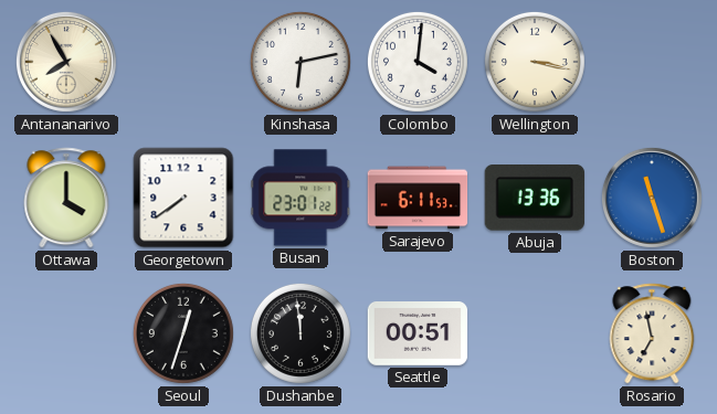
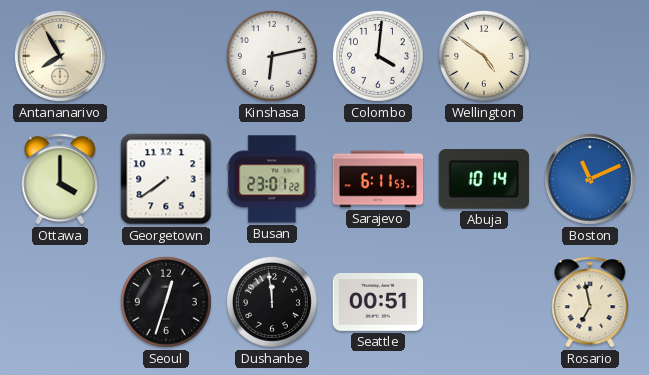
Wellington: 3:17 -> 4:51
Abuja: 13:36 -> 10:14
Boston: 11:27 -> 11:11
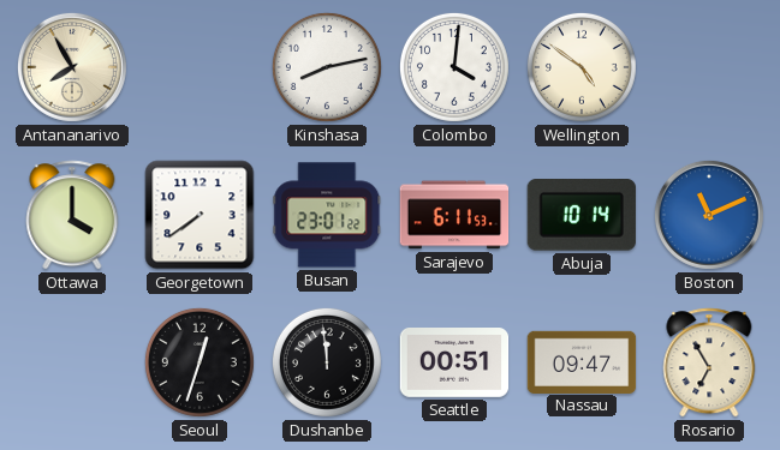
Kinshasa: 6:13 -> 8:13
Nassau: none -> 09:47
Rosario: 6:58 -> 6:55
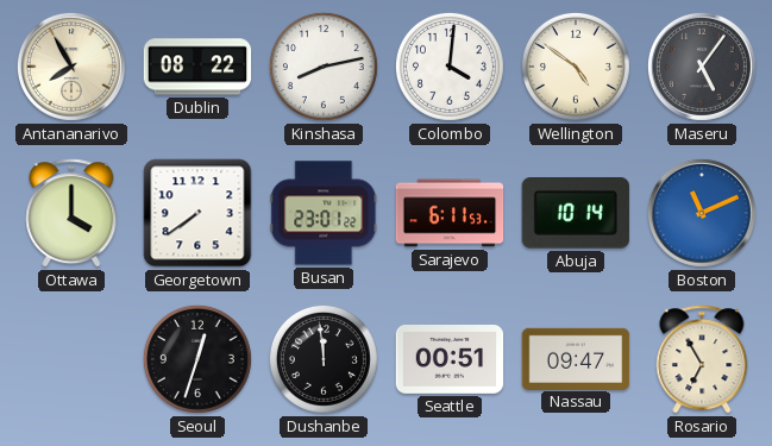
Dublin: none -> 08:22
Maseru: none -> 5:06
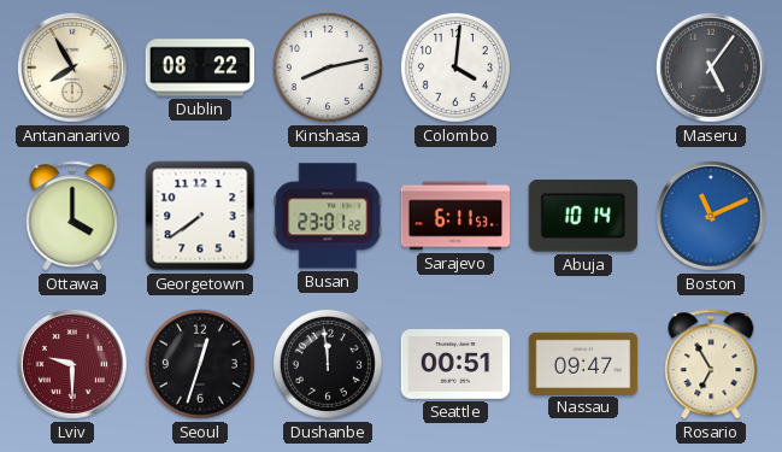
Wellington: 4:51 -> none
Lviv: none -> 9:30
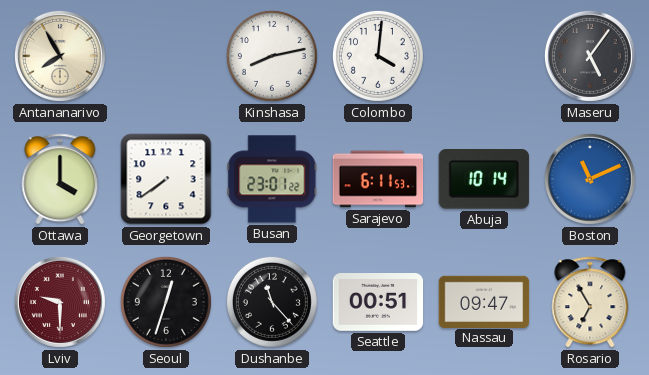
Dublin: 08:22 -> none
Dushanbe: 11:59 -> 11:23
